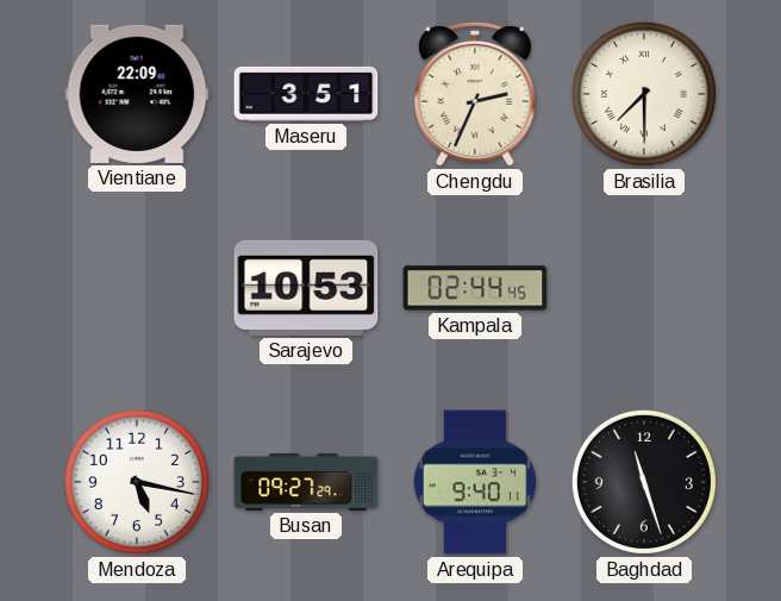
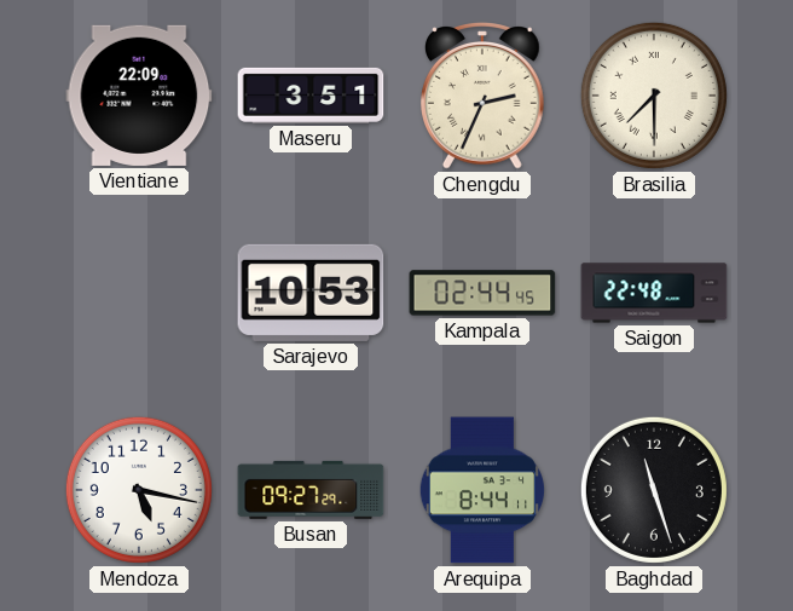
Saigon: none -> 22:48
Arequipa: 9:40 -> 8:44
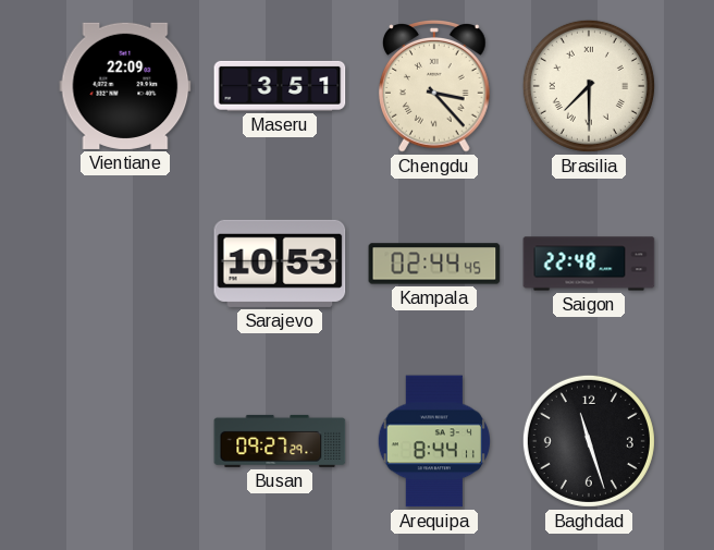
Chengdu: 2:34 -> 3:23
Mendoza: 5:17 -> none
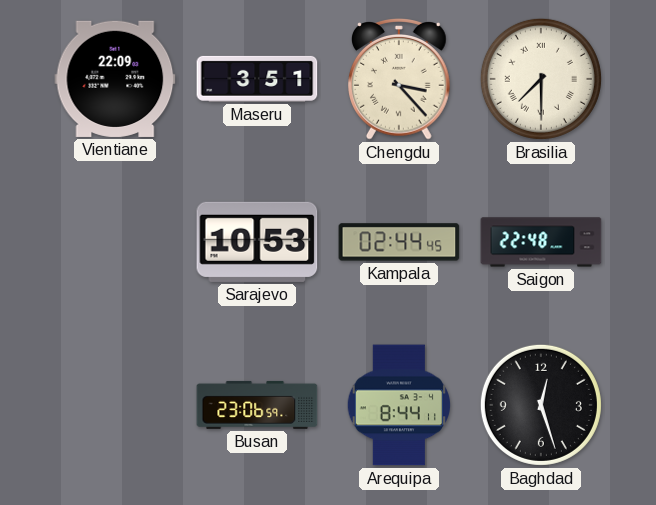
Busan: 09:27 -> 23:06
Baghdad: 11:27 -> 12:27
